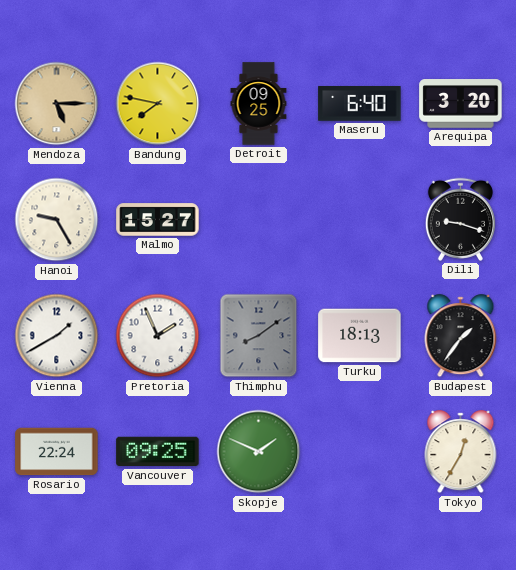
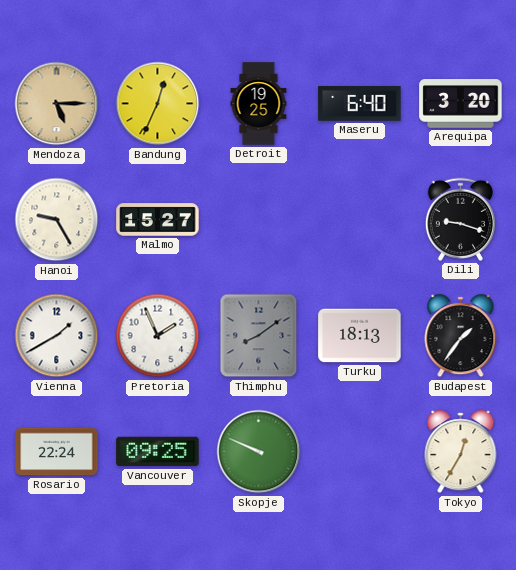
Bandung: 7:47 -> 12:34
Detroit: 09:25 -> 19:25
Skopje: 1:49 -> 9:49
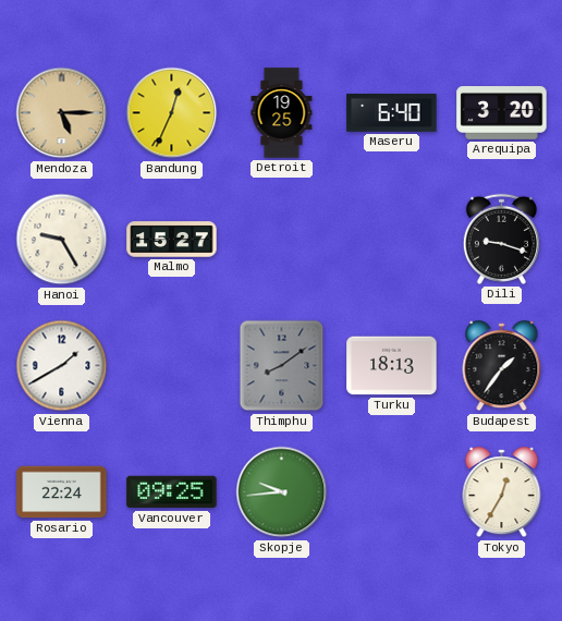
Pretoria: 1:56 -> none
Skopje: 9:49 -> 9:44
